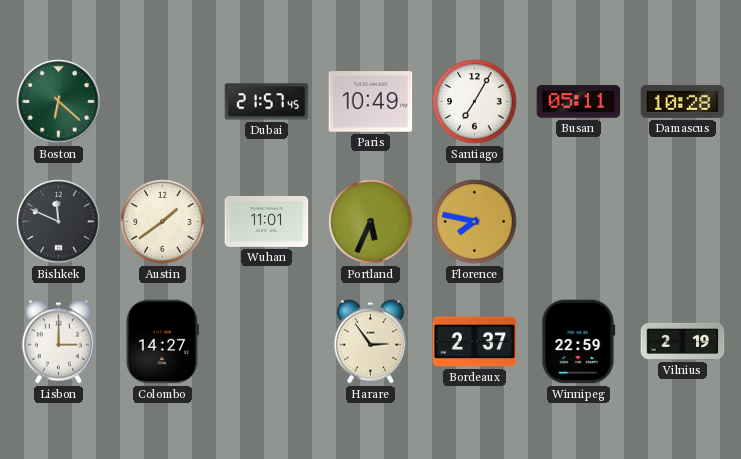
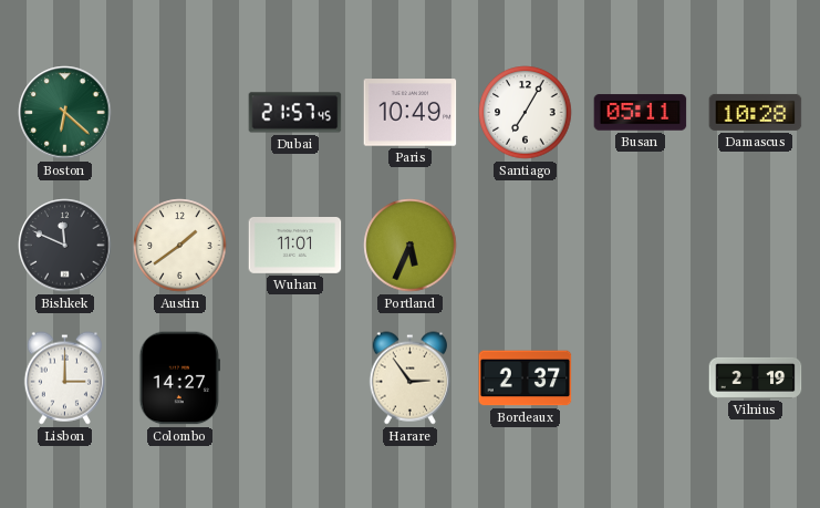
Florence: 7:47 -> none
Winnipeg: 22:59 -> none
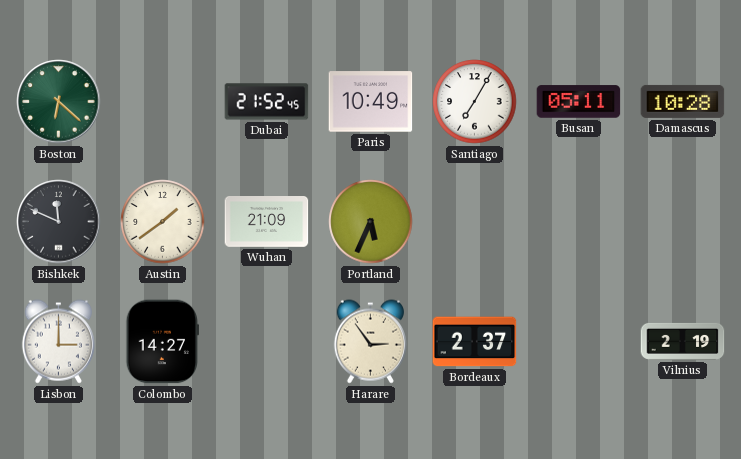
Dubai: 21:57 -> 21:52
Wuhan: 11:01 -> 21:09
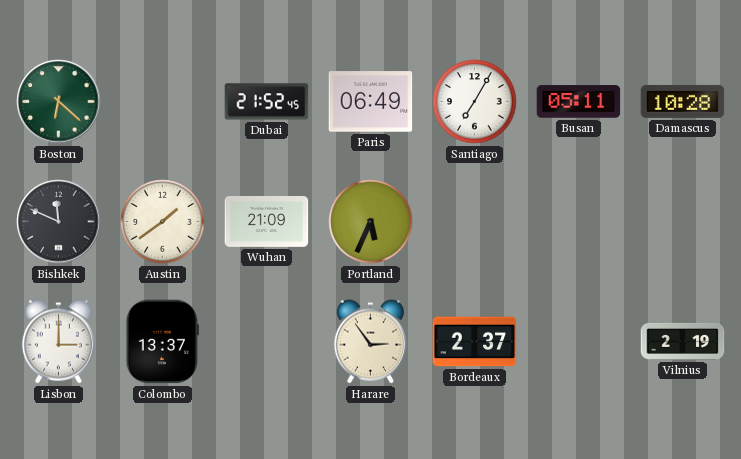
Paris: 10:49 -> 06:49
Colombo: 14:27 -> 13:37
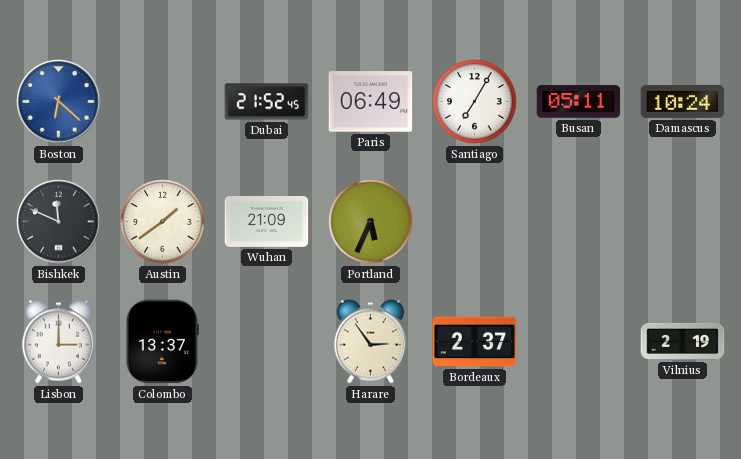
Boston dial: green -> blue
Damascus: 10:28 -> 10:24
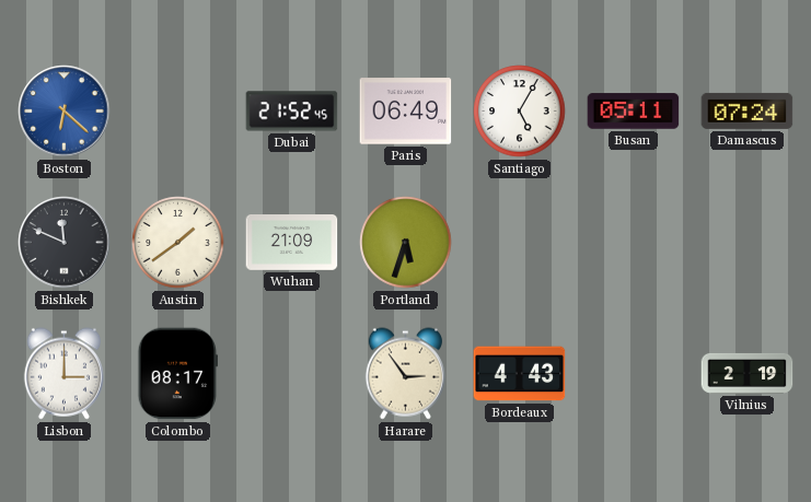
Santiago: 7:05 -> 5:05
Damascus: 10:24 -> 07:24
Portland: 5:34 -> 5:33
Colombo: 13:37 -> 08:17
Bordeaux: 2:37 -> 4:43
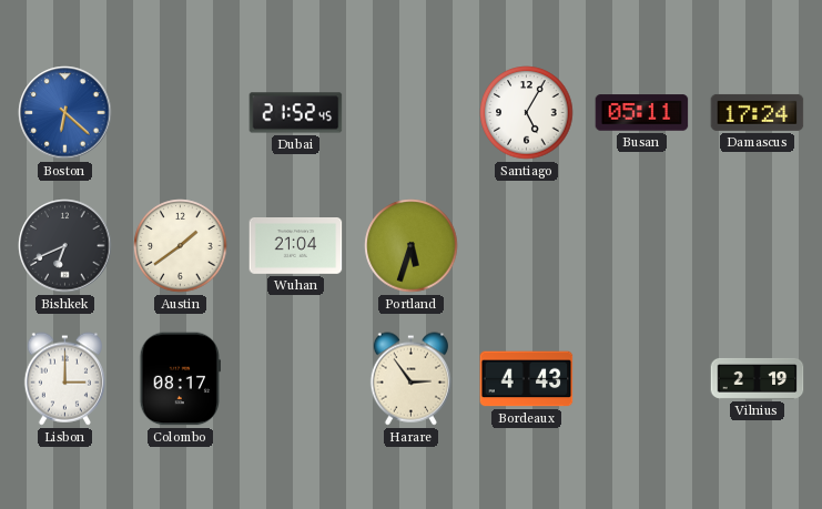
Paris: 06:49 -> none
Damascus: 07:24 -> 17:24
Bishkek: 11:49 -> 6:41
Wuhan: 21:09 -> 21:04
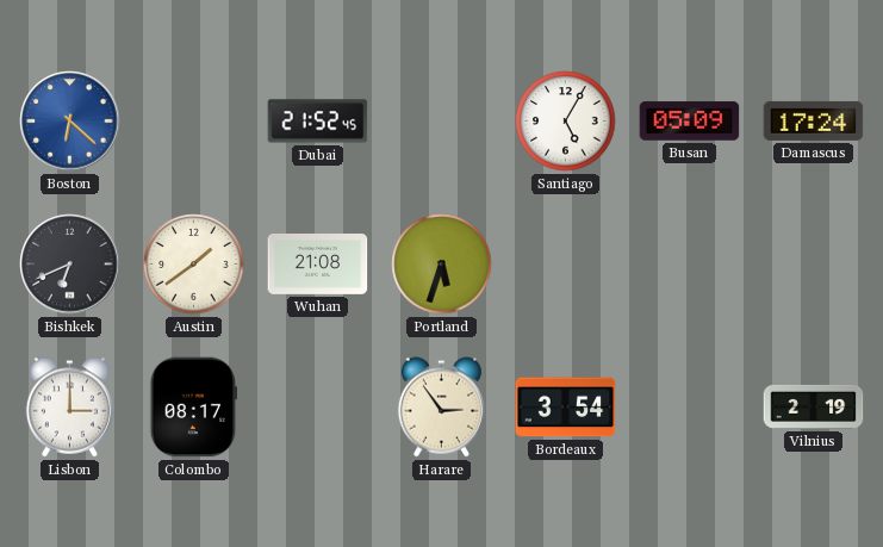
Busan: 05:11 -> 05:09
Wuhan: 21:04 -> 21:08
Bordeaux: 4:43 -> 3:54
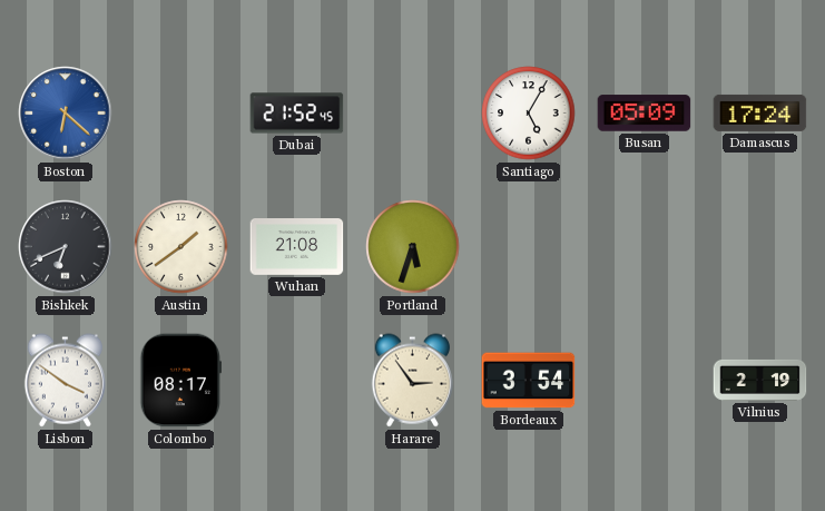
Lisbon: 3:00 -> 3:51
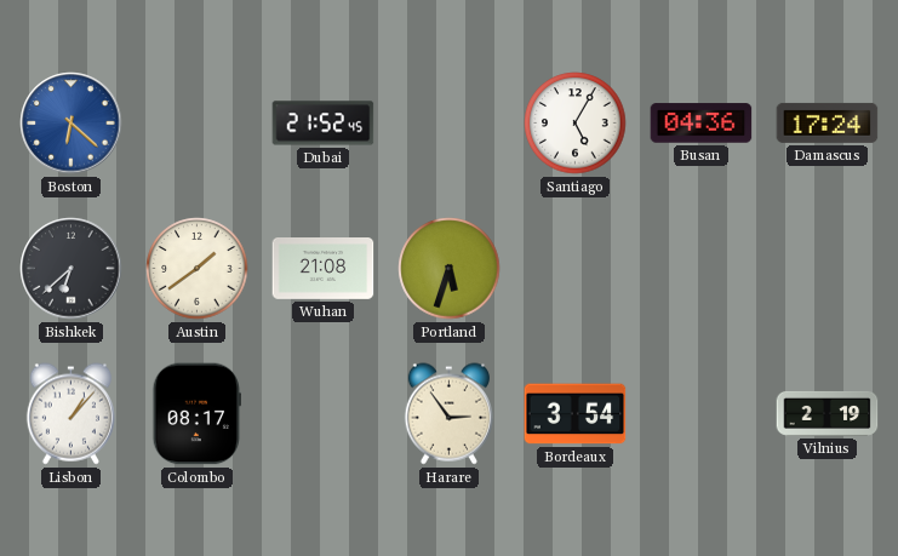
Busan: 05:09 -> 04:36
Bishkek: 6:41 -> 6:38
Lisbon: 3:51 -> 1:07
